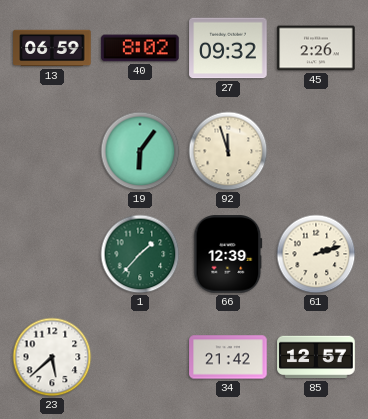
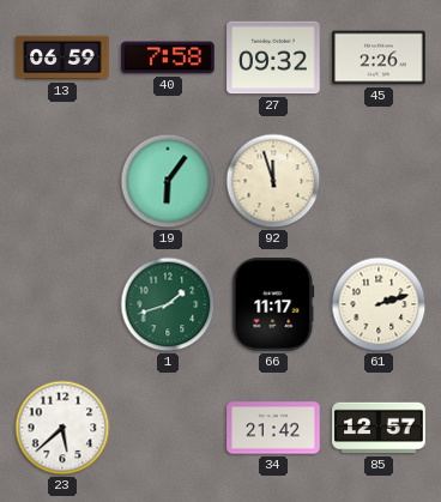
40: 8:02 -> 7:58
1: 1:37 -> 1:42
66: 12:39 -> 11:17
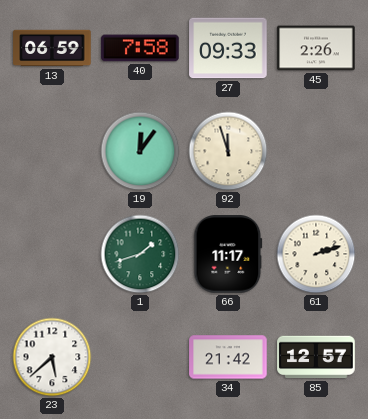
27: 09:32 -> 09:33
19: 6:06 -> 12:06
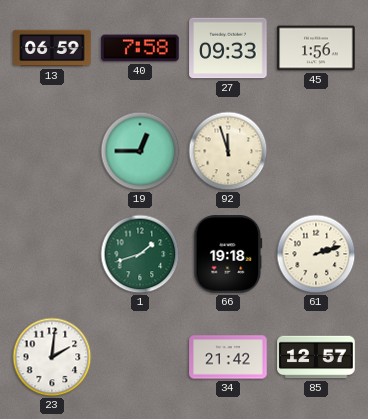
45: 2:26 -> 1:56
19: 12:06 -> 12:45
66: 11:17 -> 19:18
23: 5:38 -> 2:01
